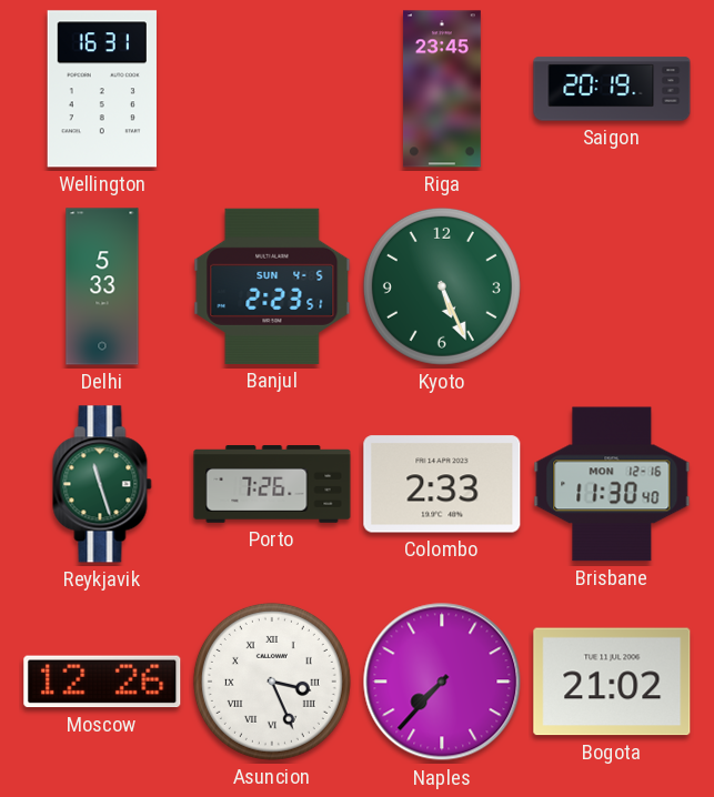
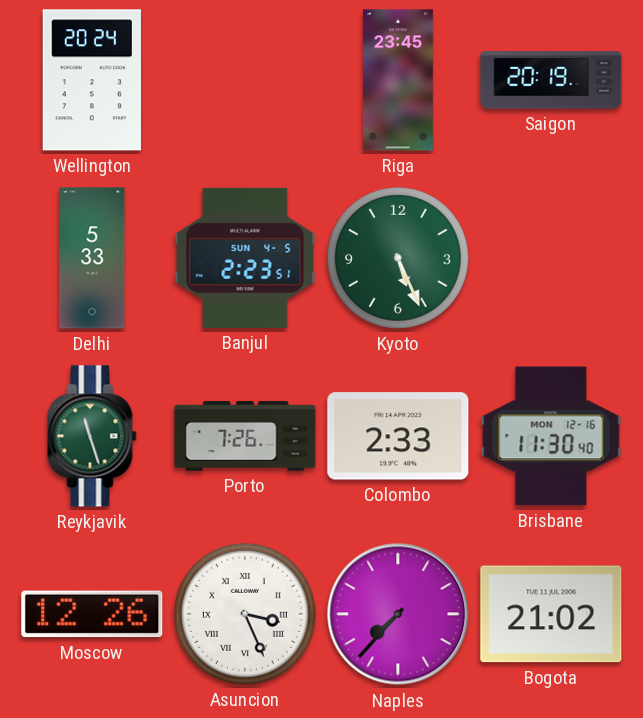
Wellington: 16:31 -> 20:24
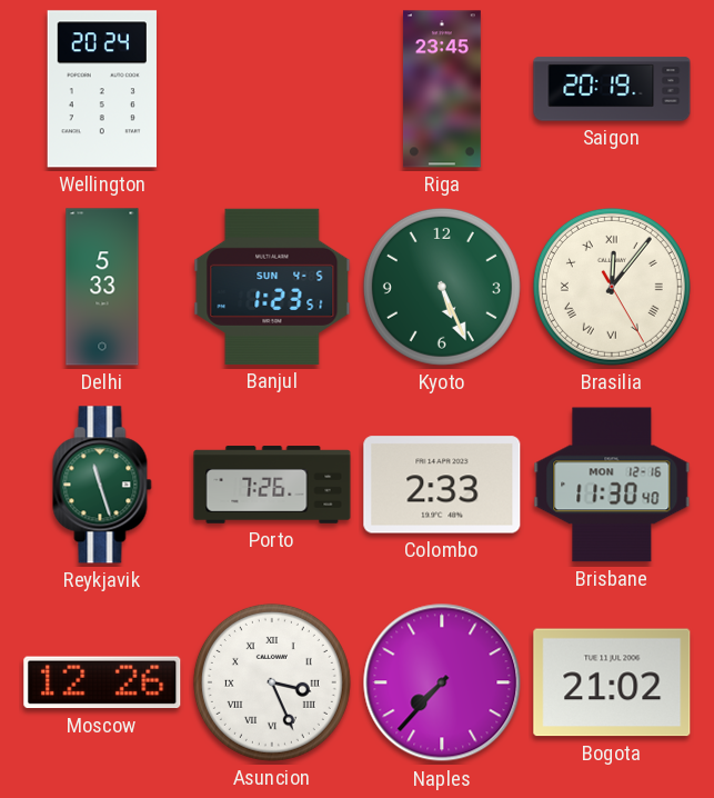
Banjul: 2:23 -> 1:23
Brasilia: none -> 12:06
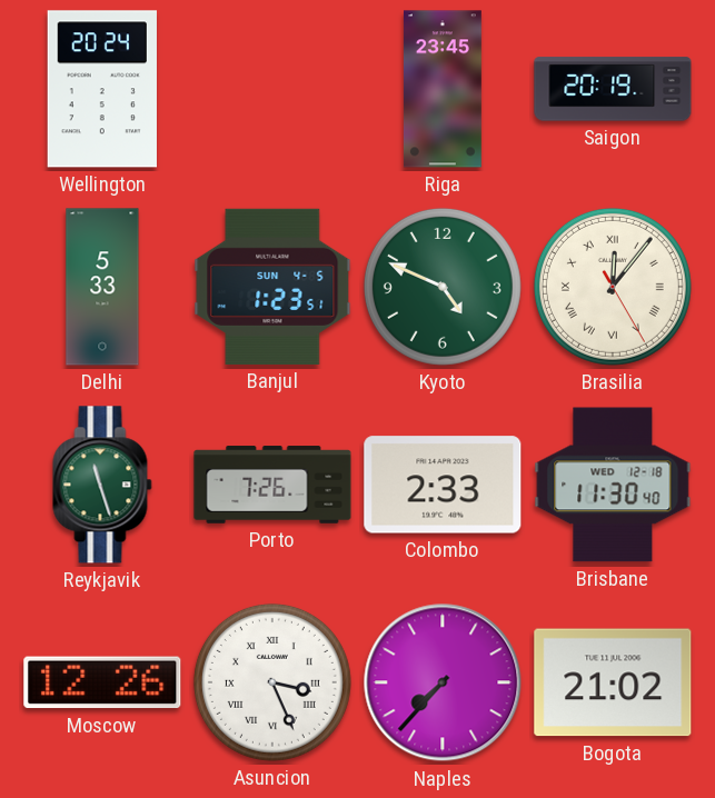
Kyoto: 5:26 -> 4:49
Brisbane date: MON 12-16 -> WED 12-18
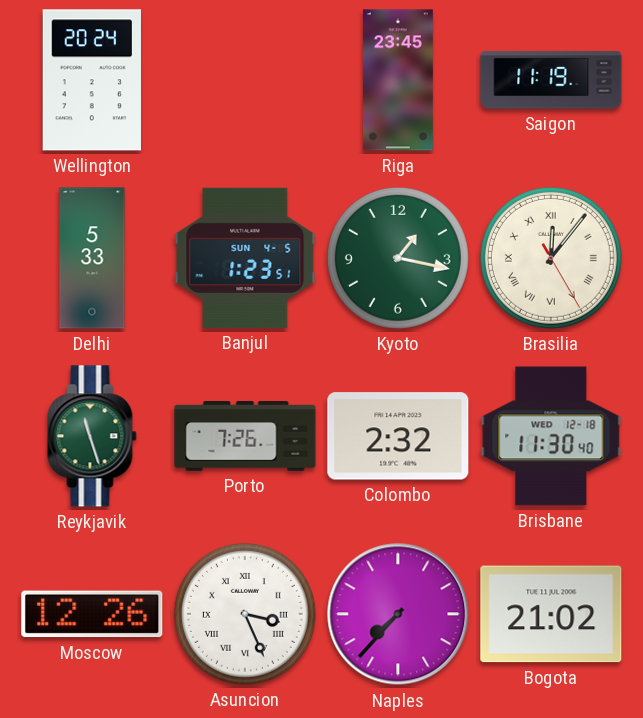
Saigon: 20:19 -> 11:19
Kyoto: 4:49 -> 1:17
Colombo: 2:33 -> 2:32
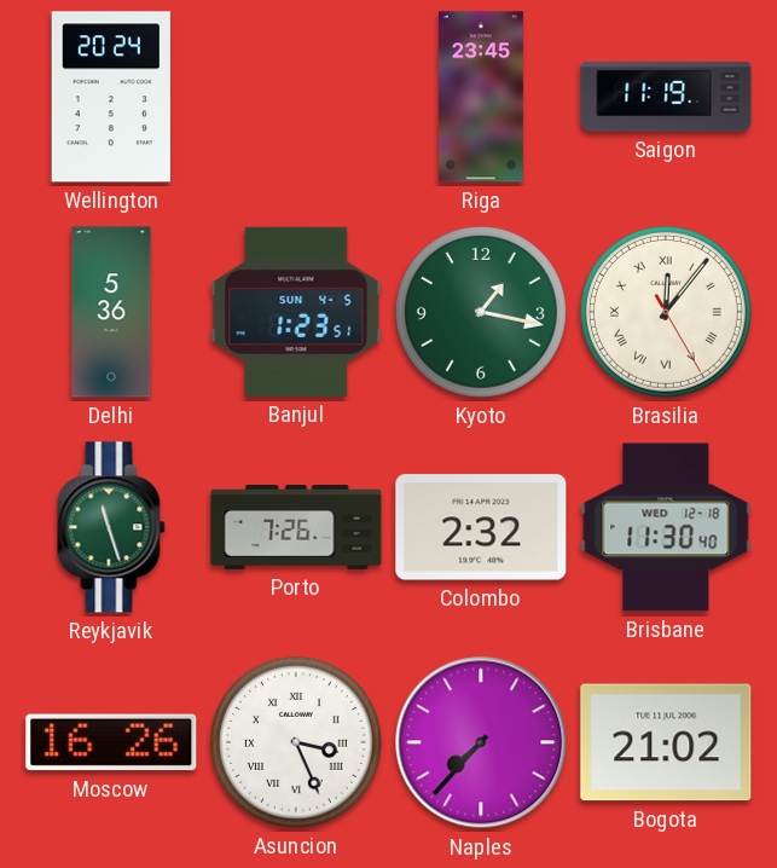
Delhi: 5:33 -> 5:36
Moscow: 12:26 -> 16:26
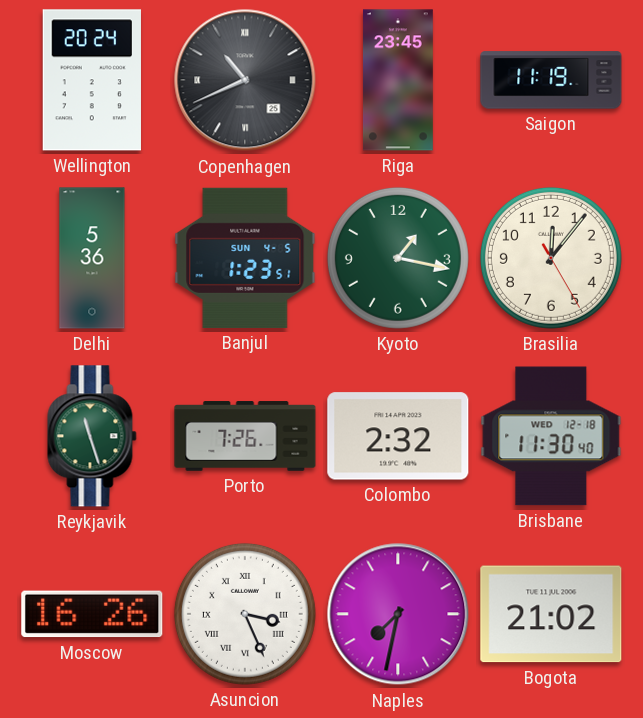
Copenhagen: none -> 10:41
Brasilia numerals: Roman -> Arabic
Naples: 7:37 -> 7:32
